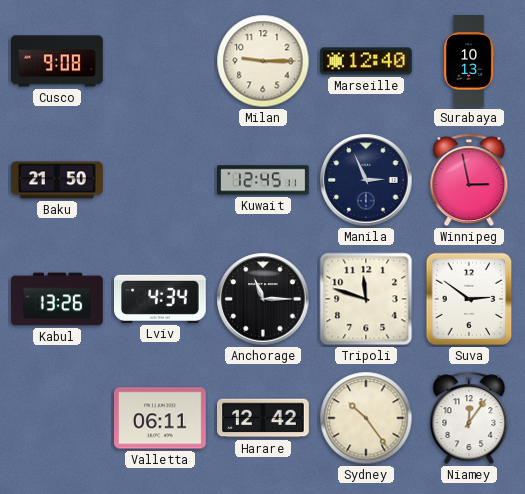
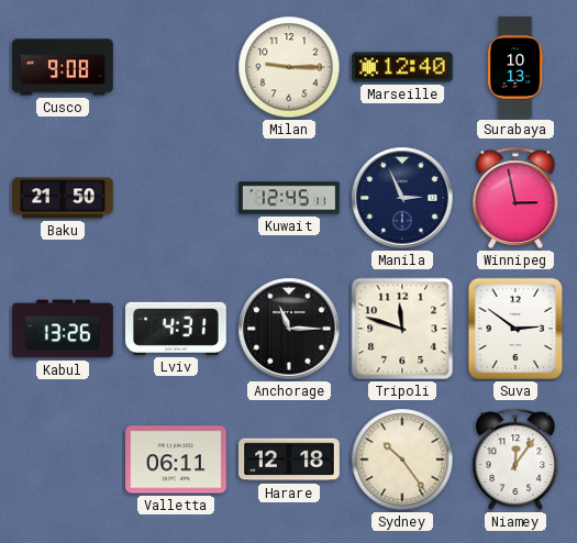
Lviv: 4:34 -> 4:31
Harare: 12:42 -> 12:18
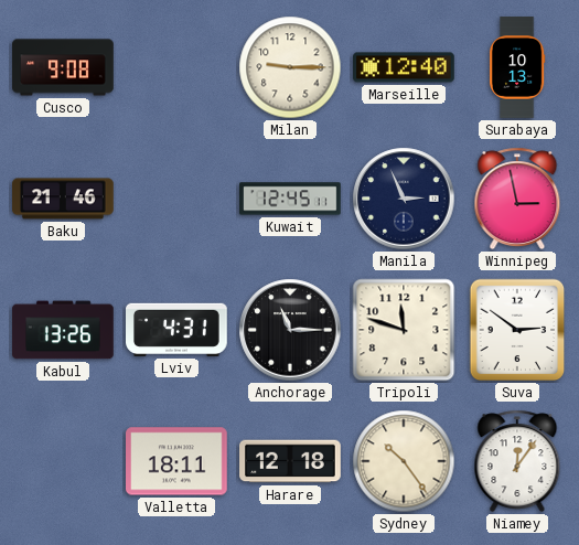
Baku: 21:50 -> 21:46
Valletta: 06:11 -> 18:11
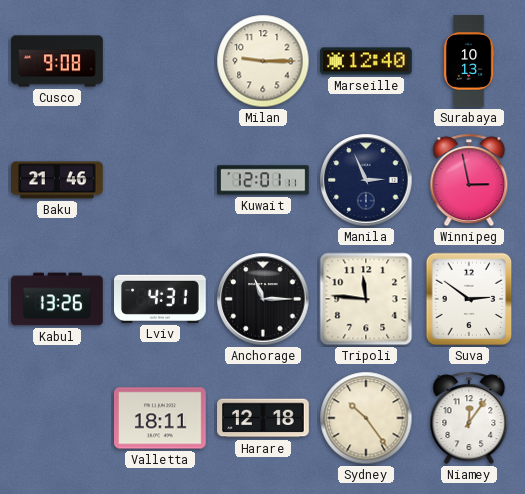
Kuwait: 12:45 -> 12:01
Tripoli: 11:48 -> 11:46
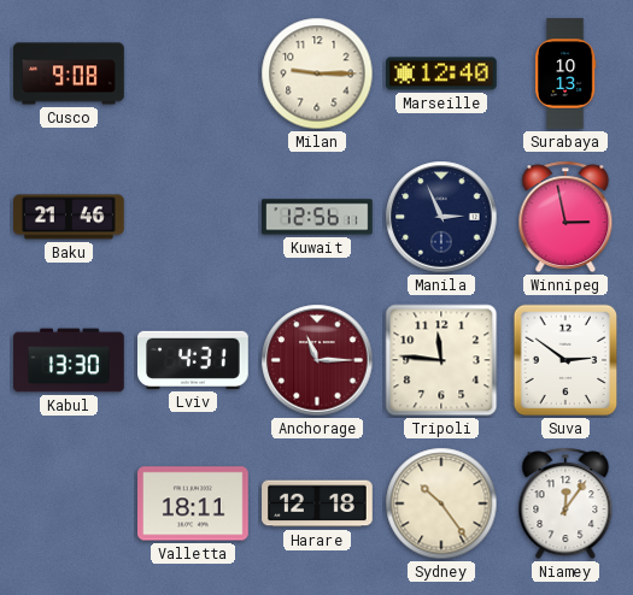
Kuwait: 12:01 -> 12:56
Kabul: 13:26 -> 13:30
Anchorage dial: black -> burgundy
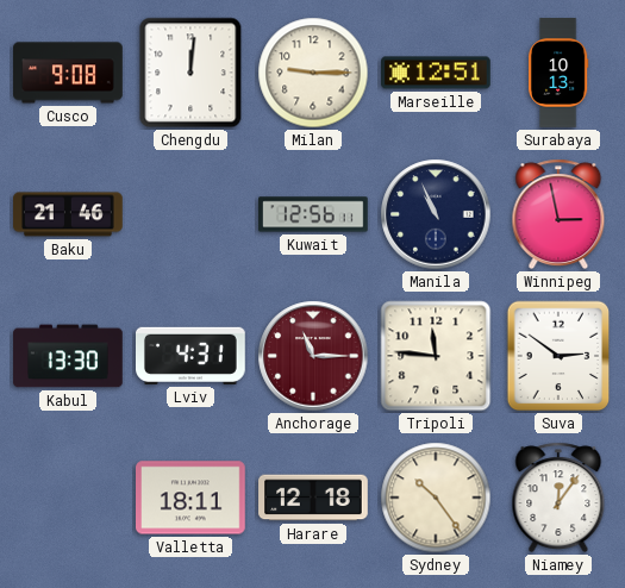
Chengdu: none -> 12:01
Marseille: 12:40 -> 12:51
Manila: 2:56 -> 10:56
